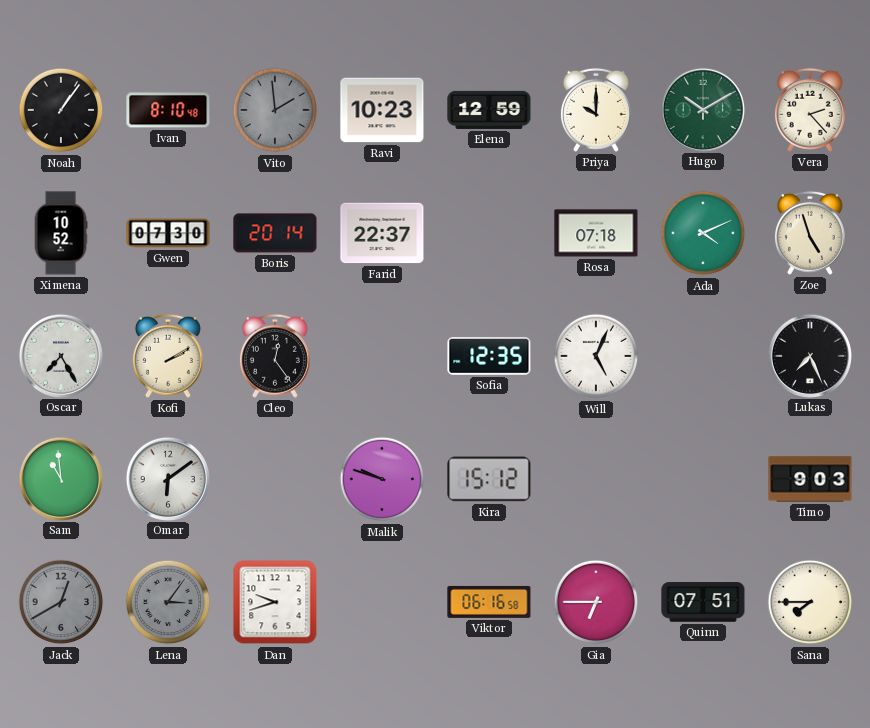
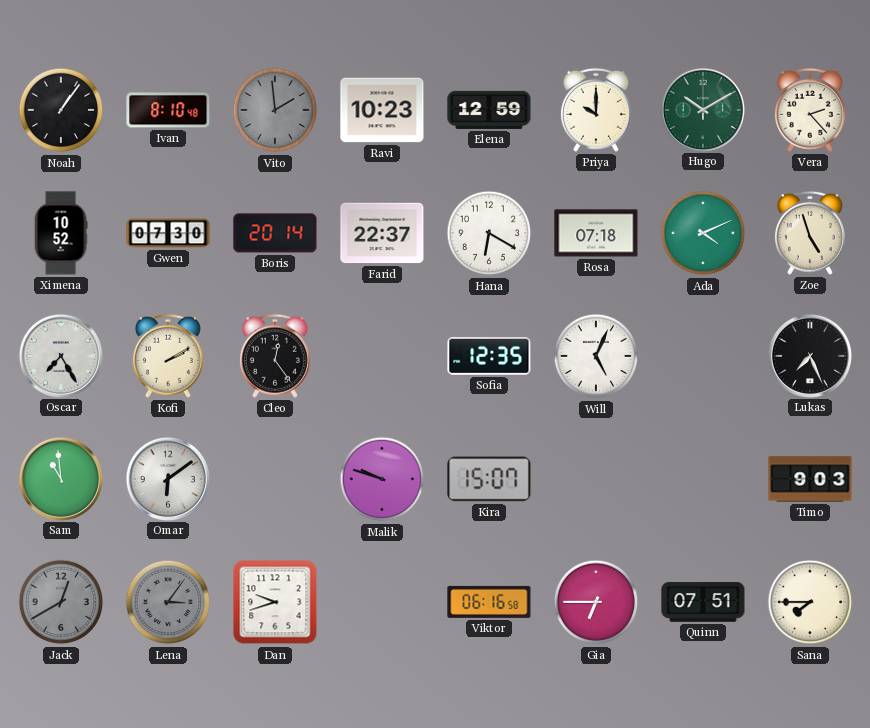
Hana: none -> 6:20
Kira: 15:12 -> 15:07
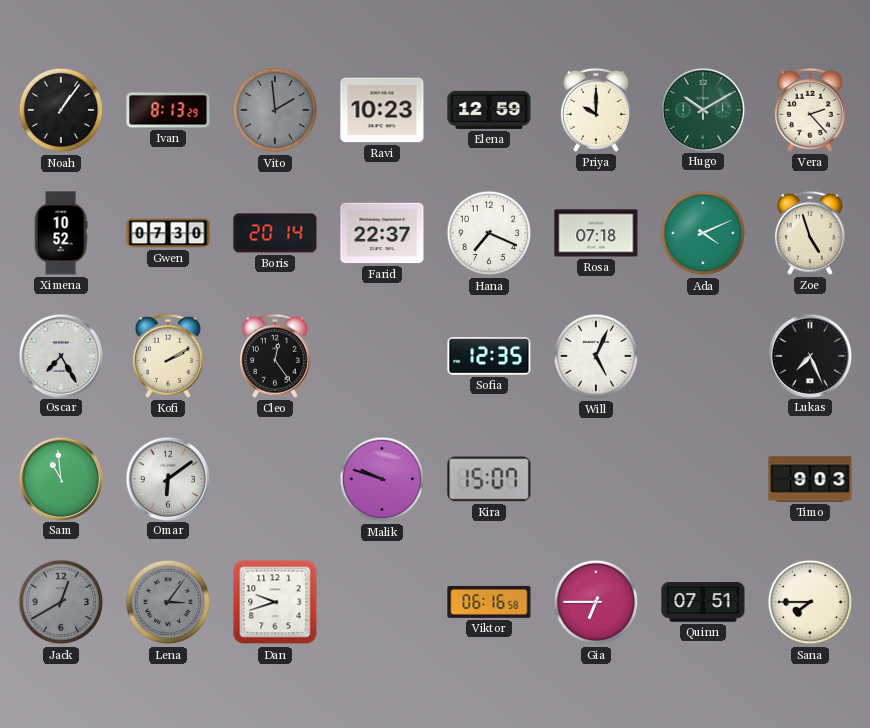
Ivan: 8:10 -> 8:13
Hana: 6:20 -> 7:19
